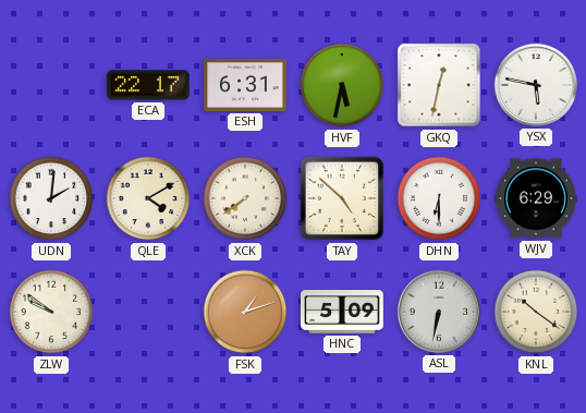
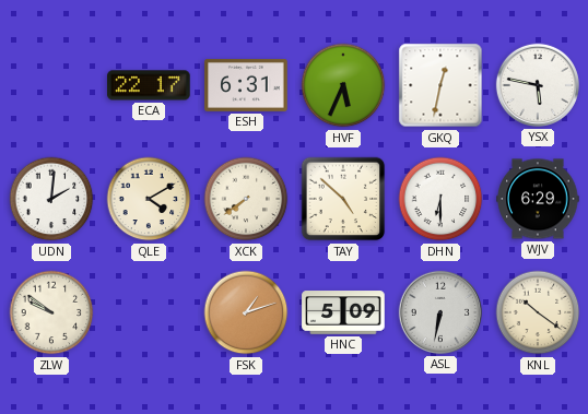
HVF: 5:32 -> 5:34
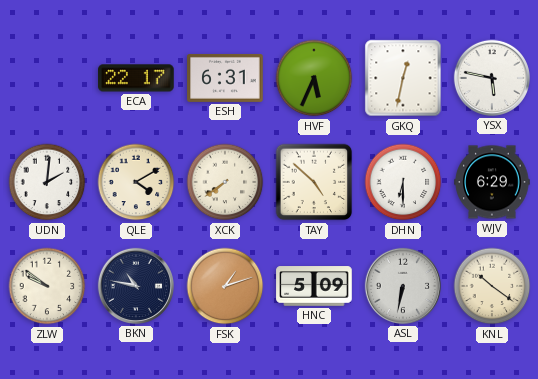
BKN: none -> 10:47
